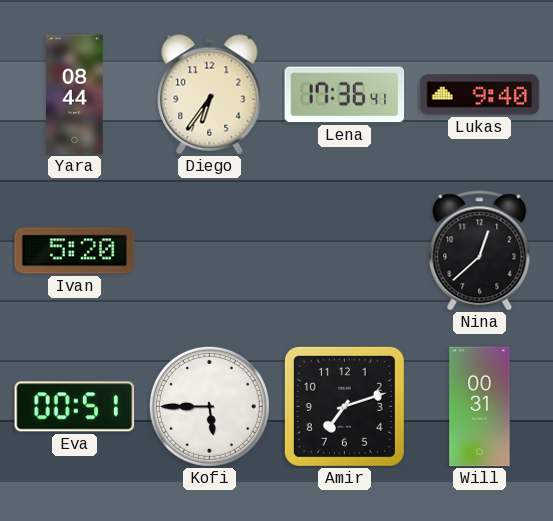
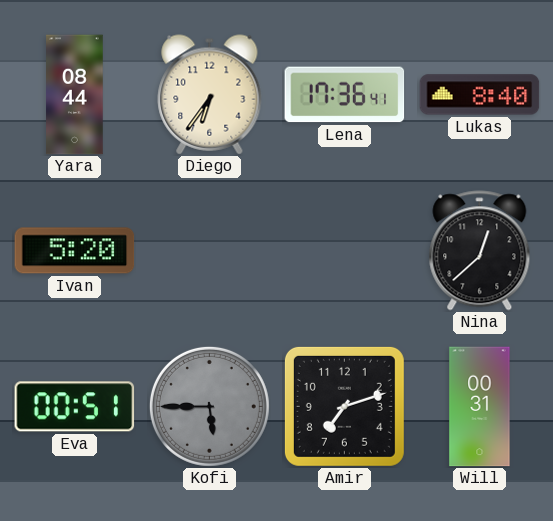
Lukas: 9:40 -> 8:40
Kofi dial: white -> grey
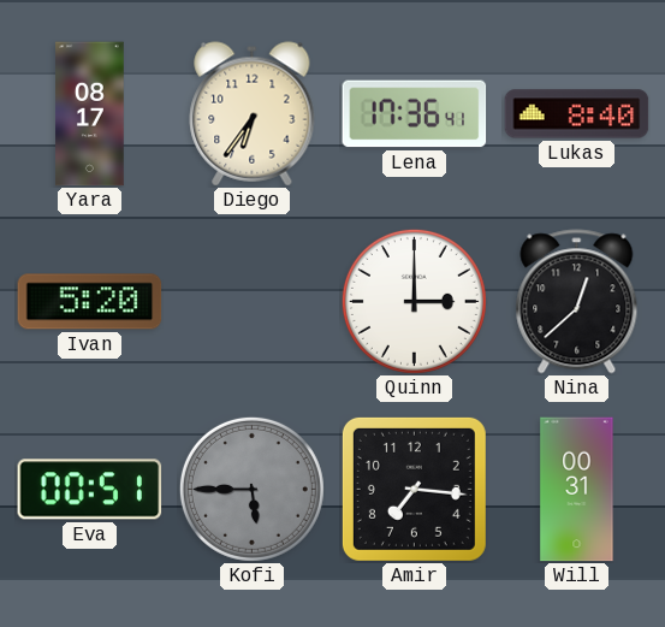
Yara: 08:44 -> 08:17
Quinn: none -> 3:00
Amir: 7:12 -> 7:16
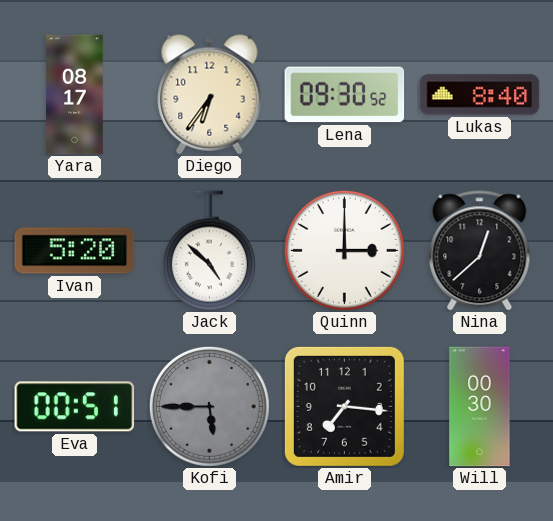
Lena: 17:36 -> 09:30
Jack: none -> 4:52
Will: 00:31 -> 00:30
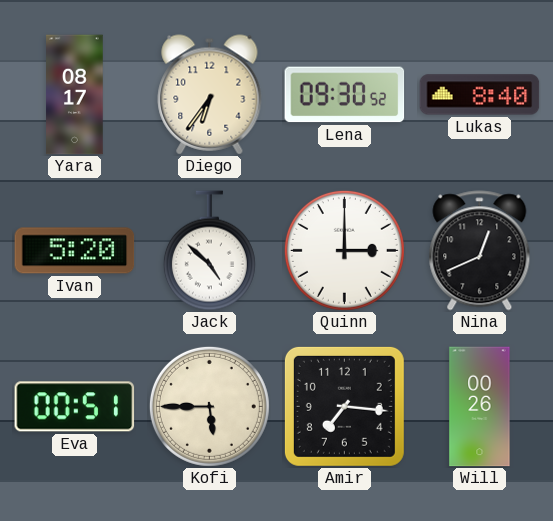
Nina: 12:38 -> 12:41
Kofi dial: grey -> cream
Will: 00:30 -> 00:26
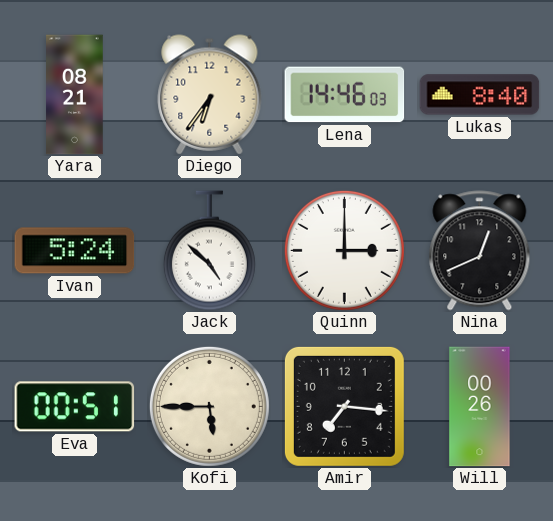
Yara: 08:17 -> 08:21
Lena: 09:30 -> 14:46
Ivan: 5:20 -> 5:24
